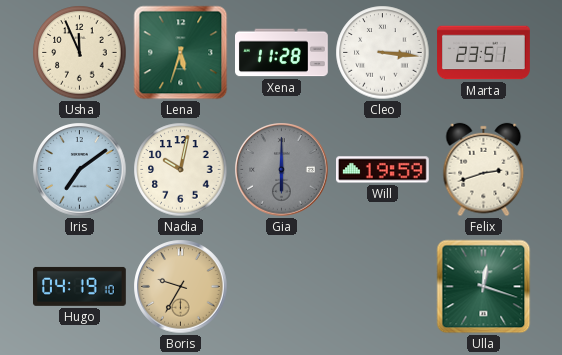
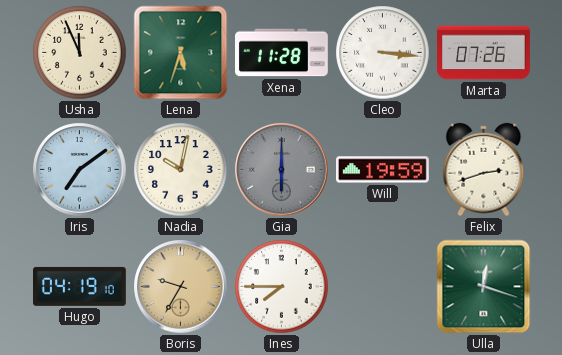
Marta: 23:51 -> 07:26
Ines: none -> 7:45
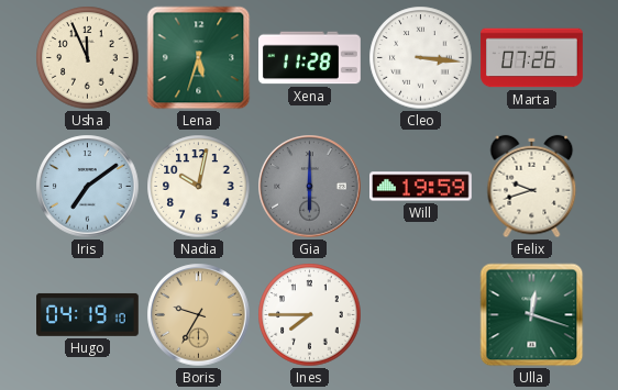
Felix: 2:42 -> 9:42
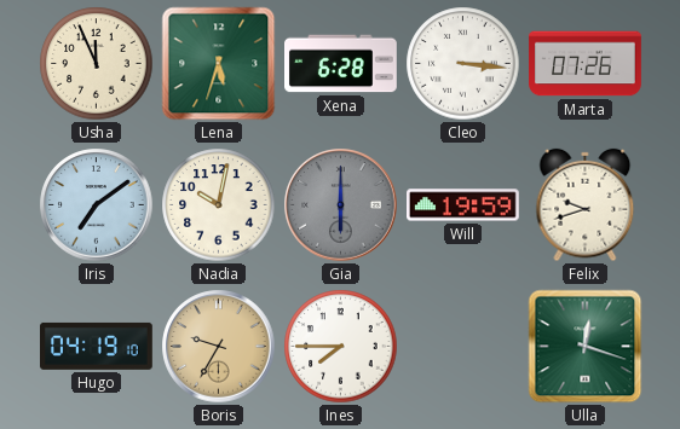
Xena: 11:28 -> 6:28
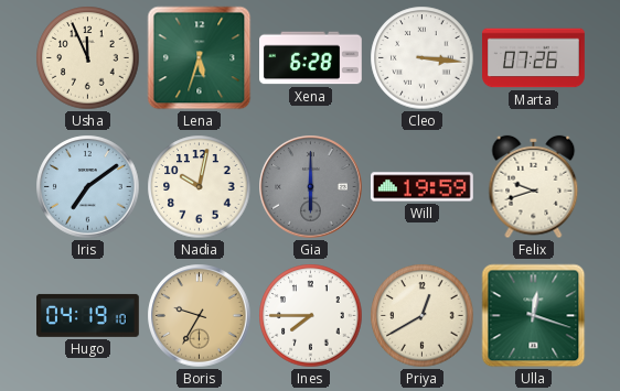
Priya: none -> 12:40
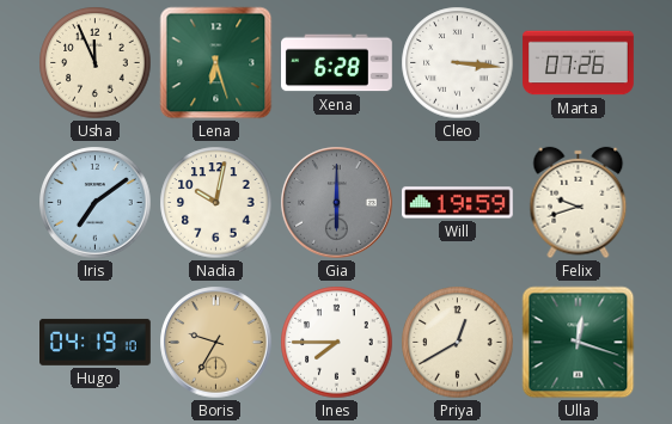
Lena: 5:33 -> 6:27
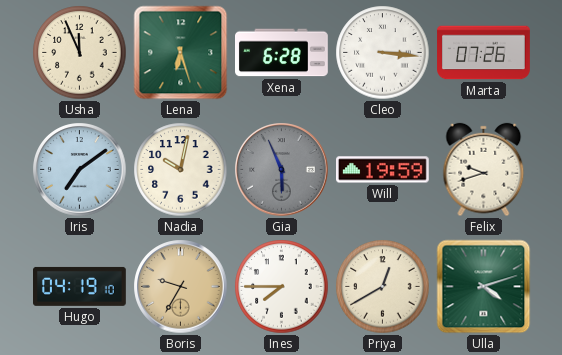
Gia: 6:00 -> 5:56
Ulla: 12:18 -> 4:12
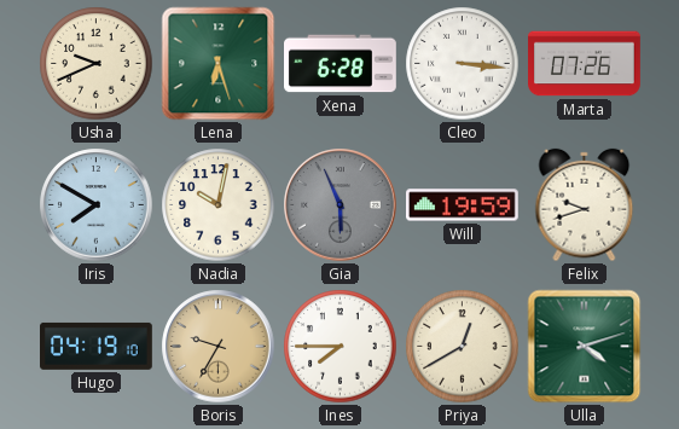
Usha: 11:56 -> 9:41
Iris: 7:09 -> 7:50
